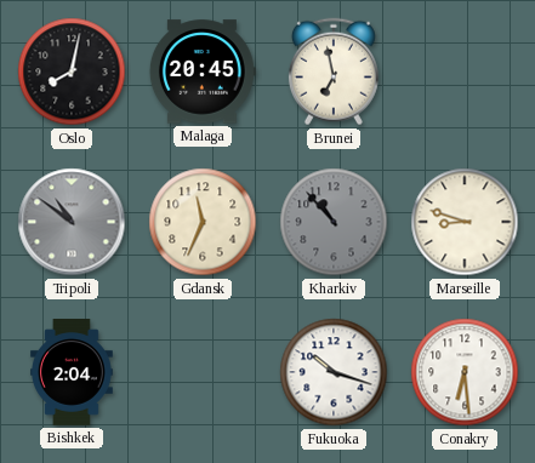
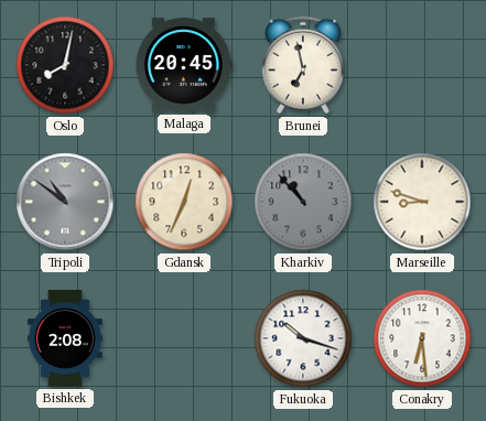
Gdansk: 11:34 -> 12:34
Bishkek: 2:04 -> 2:08
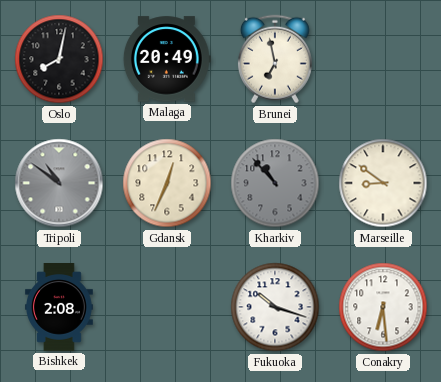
Malaga: 20:45 -> 20:49
Marseille: 8:48 -> 8:51
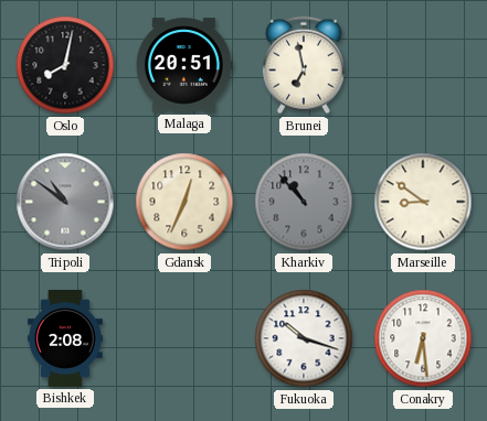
Malaga: 20:49 -> 20:51
